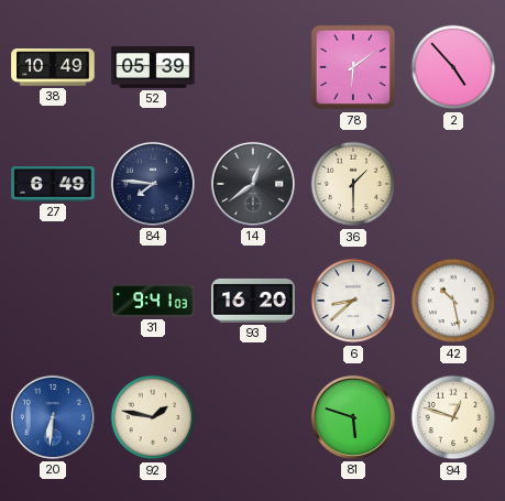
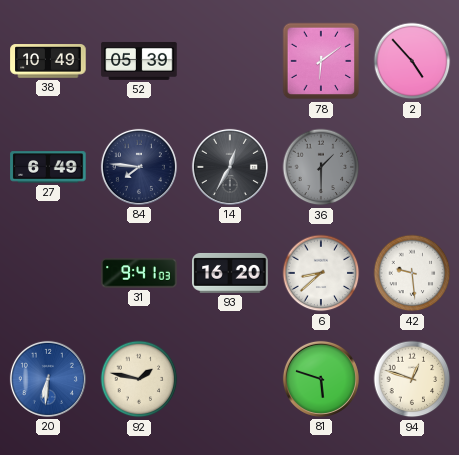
14: 12:39 -> 12:35
36 dial: cream -> grey
42: 10:28 -> 9:29
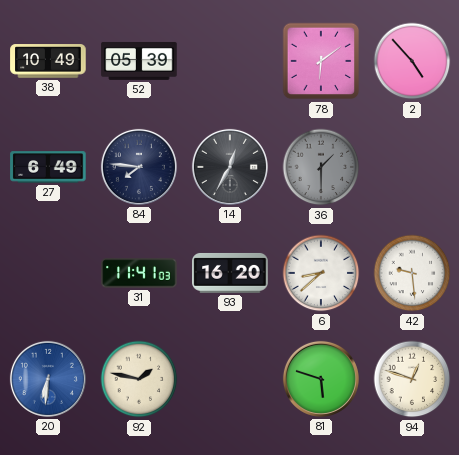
31: 9:41 -> 11:41
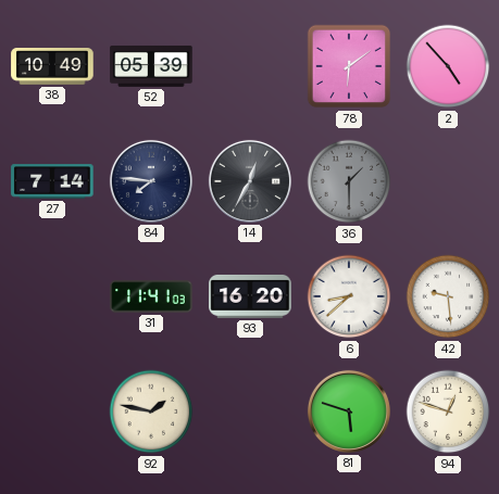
27: 6:49 -> 7:14
20: 6:31 -> none
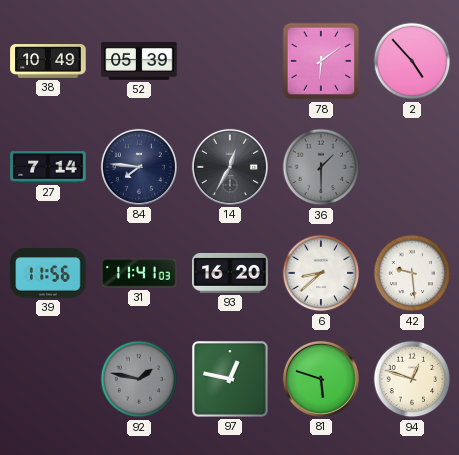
39: none -> 11:56
92 dial: cream -> grey
97: none -> 12:47
